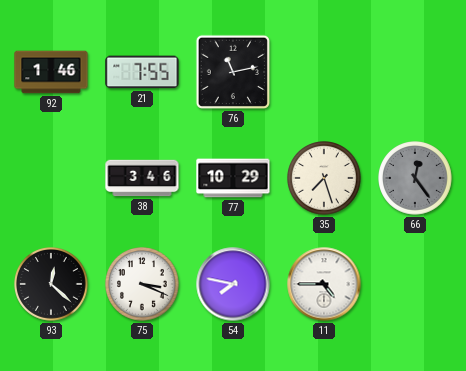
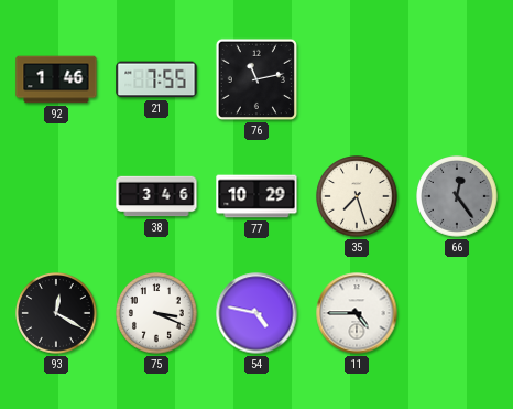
93: 12:22 -> 12:20
54: 7:47 -> 4:47
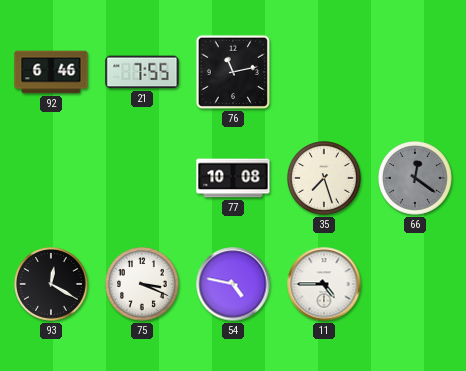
92: 1:46 -> 6:46
38: 3:46 -> none
77: 10:29 -> 10:08
66: 12:24 -> 12:21
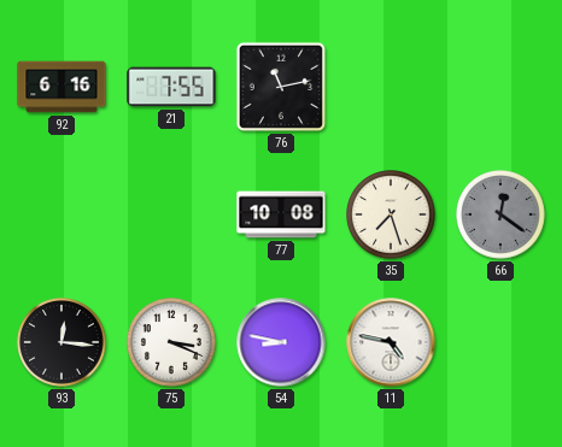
92: 6:46 -> 6:16
93: 12:20 -> 12:16
54: 4:47 -> 8:47
11: 4:45 -> 4:47
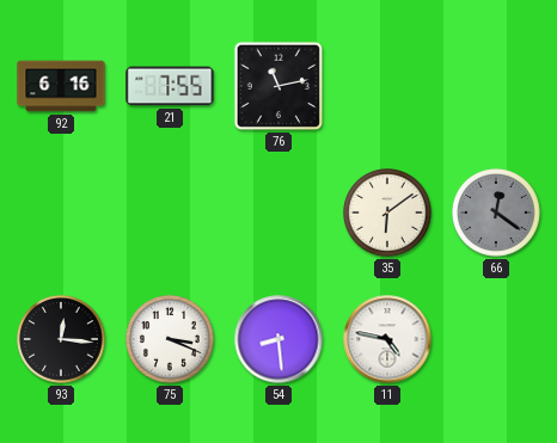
77: 10:08 -> none
35: 7:27 -> 6:09
54: 8:47 -> 8:29
